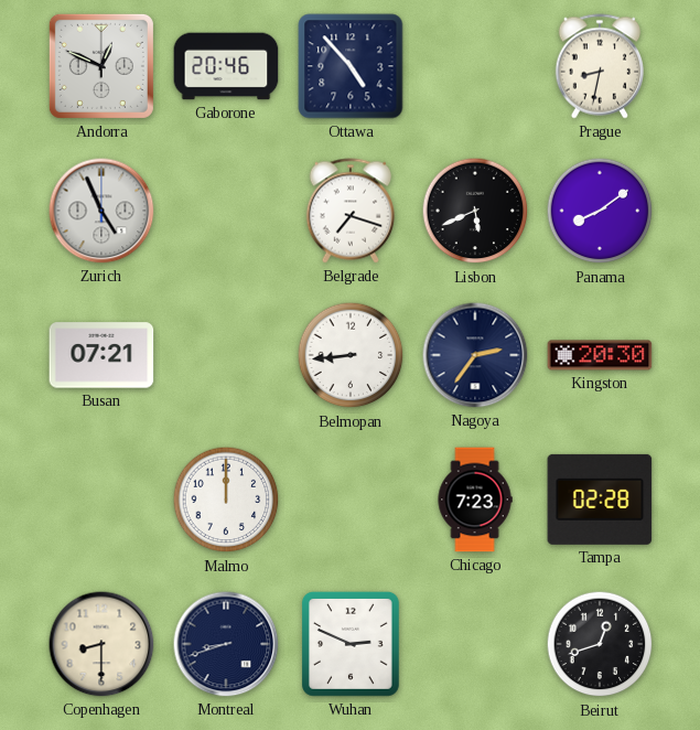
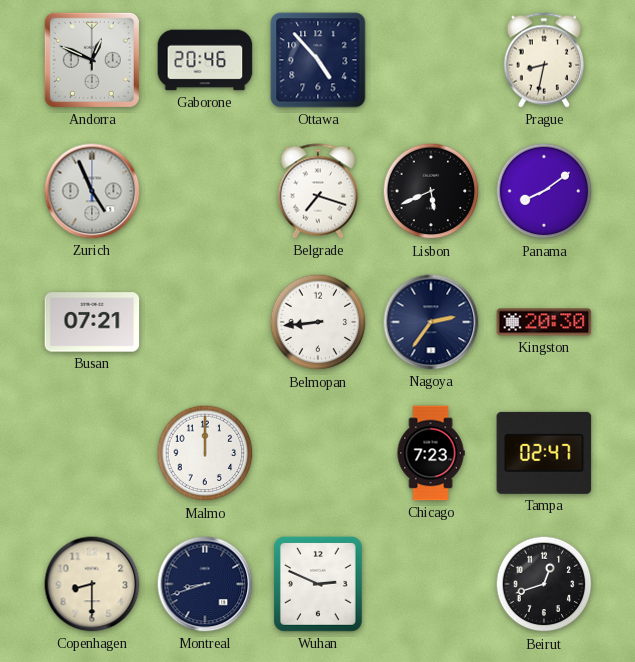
Tampa: 02:28 -> 02:47
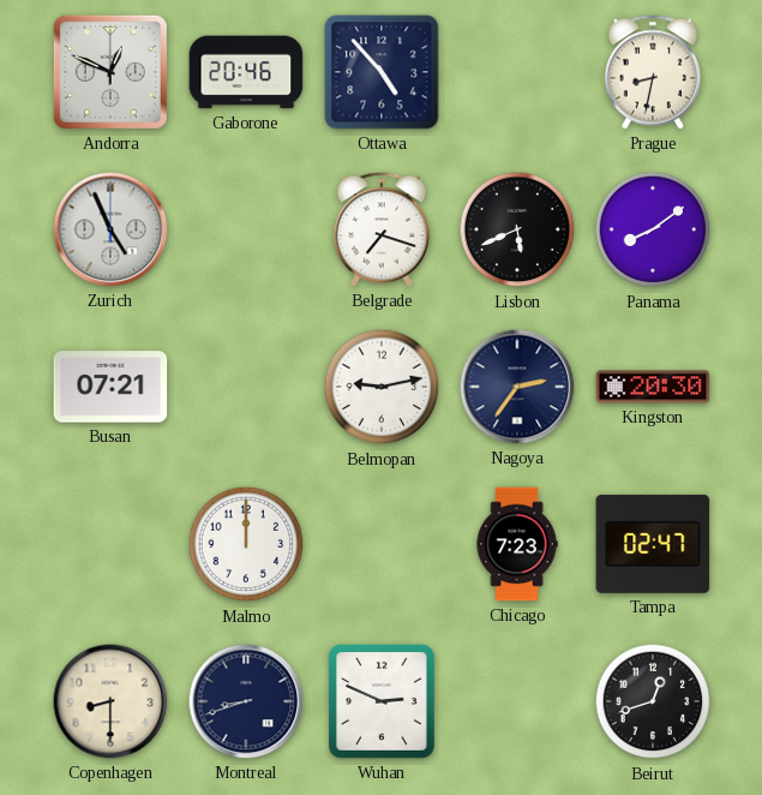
Belmopan: 8:44 -> 9:13
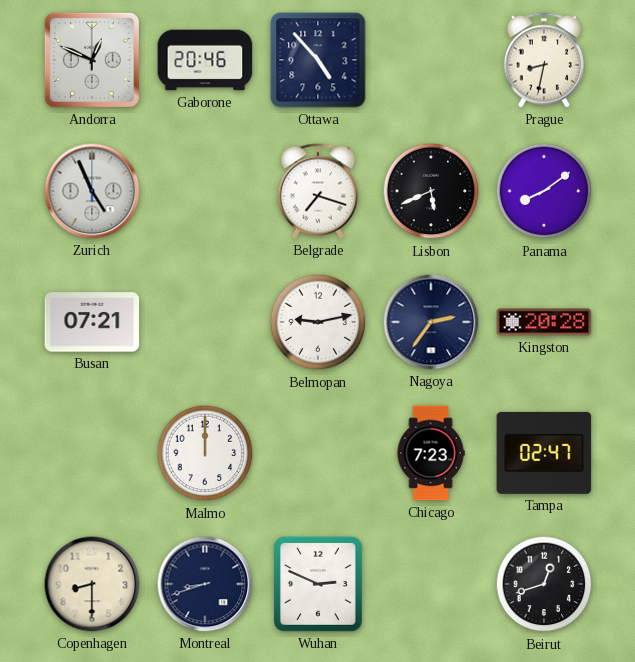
Kingston: 20:30 -> 20:28
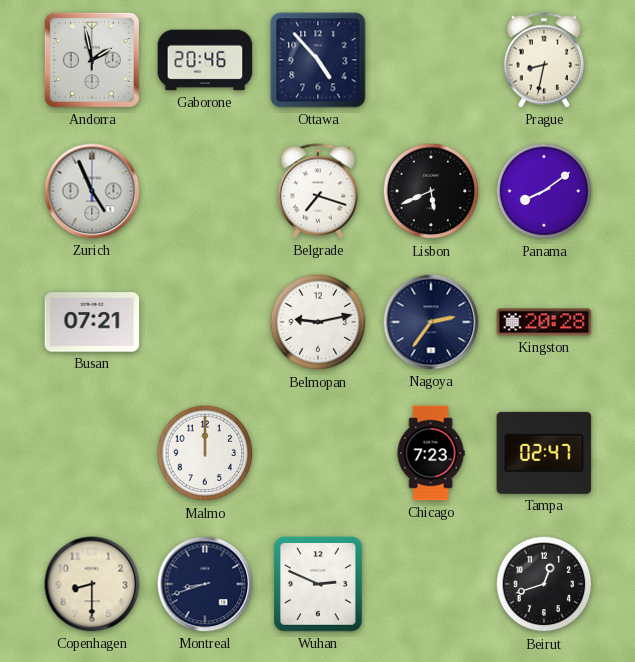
Andorra: 12:49 -> 1:58
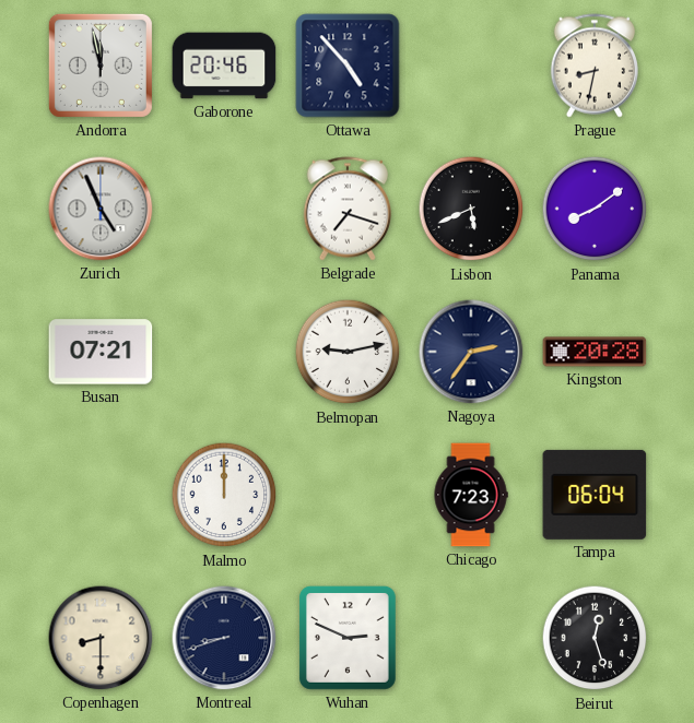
Andorra: 1:58 -> 11:58
Tampa: 02:47 -> 06:04
Beirut: 12:42 -> 12:27
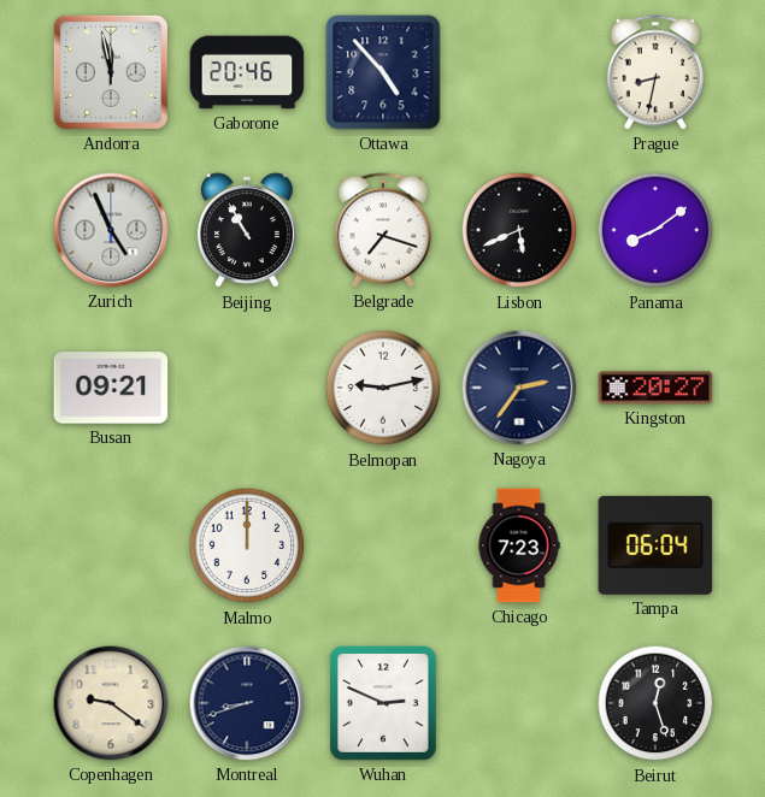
Beijing: none -> 10:55
Busan: 07:21 -> 09:21
Kingston: 20:28 -> 20:27
Copenhagen: 8:30 -> 9:21
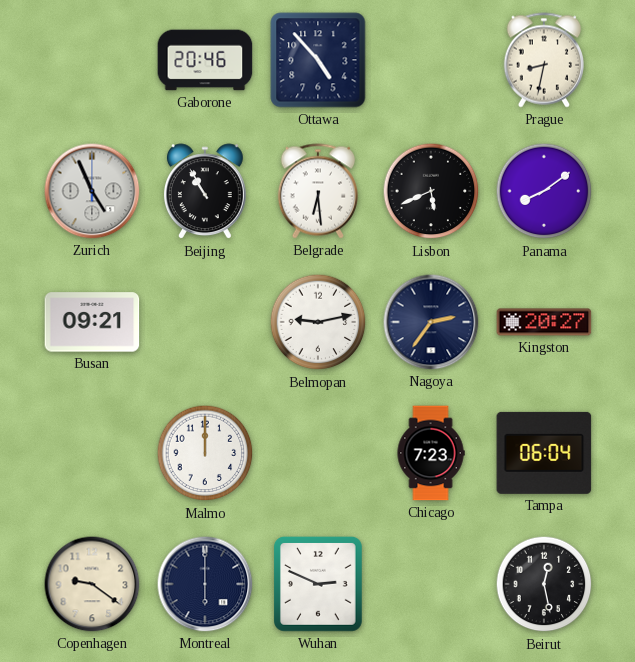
Andorra: 11:58 -> none
Belgrade: 7:18 -> 6:29
Montreal: 8:42 -> 6:00
Beirut: 12:27 -> 12:28
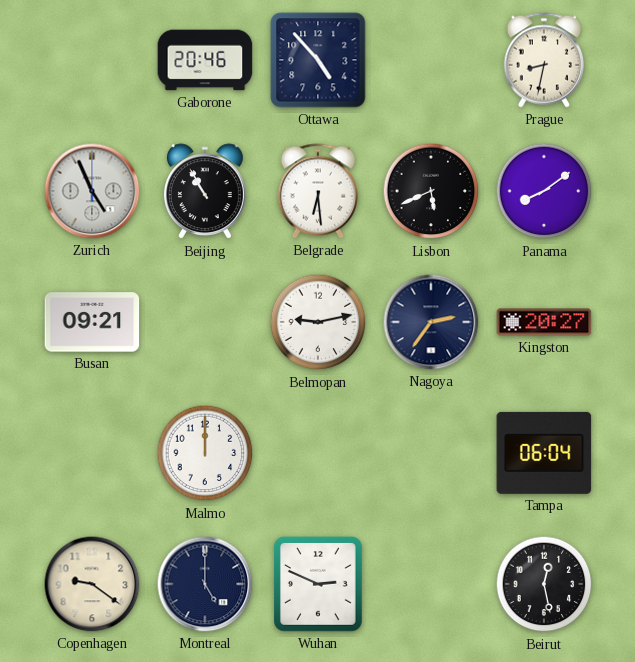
Chicago: 7:23 -> none
Montreal: 6:00 -> 5:00
